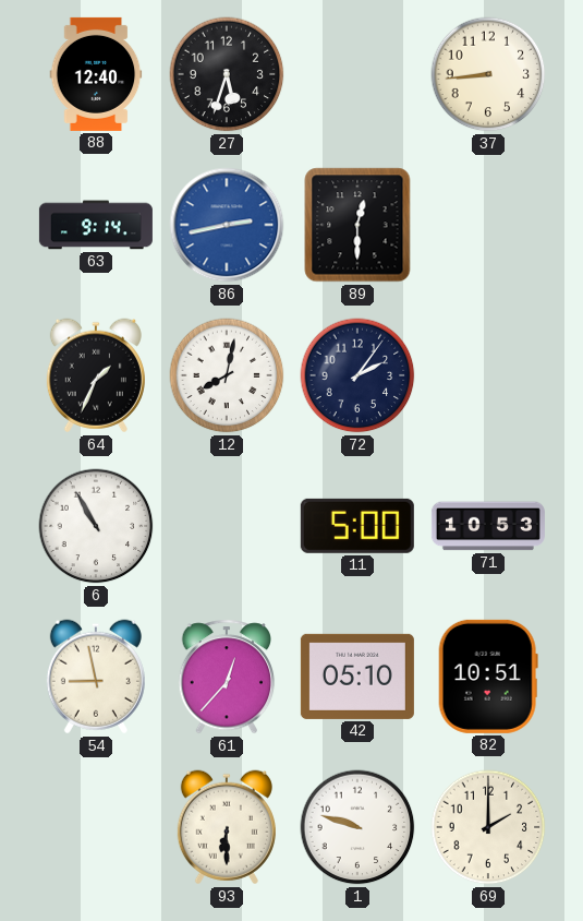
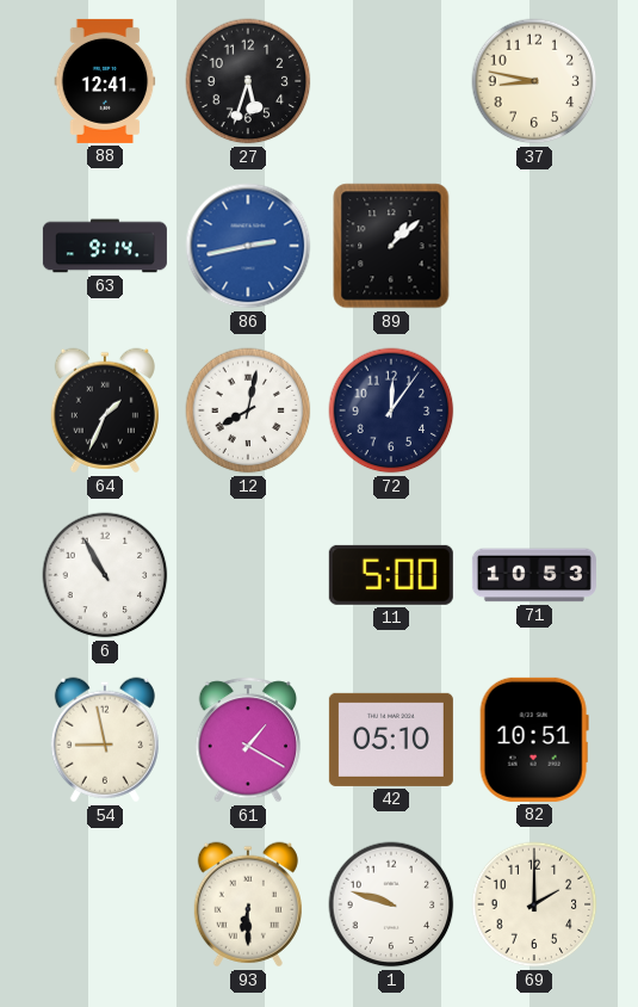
88: 12:40 -> 12:41
37: 8:44 -> 8:47
89: 12:30 -> 1:08
72: 2:06 -> 12:06
61: 12:37 -> 1:20
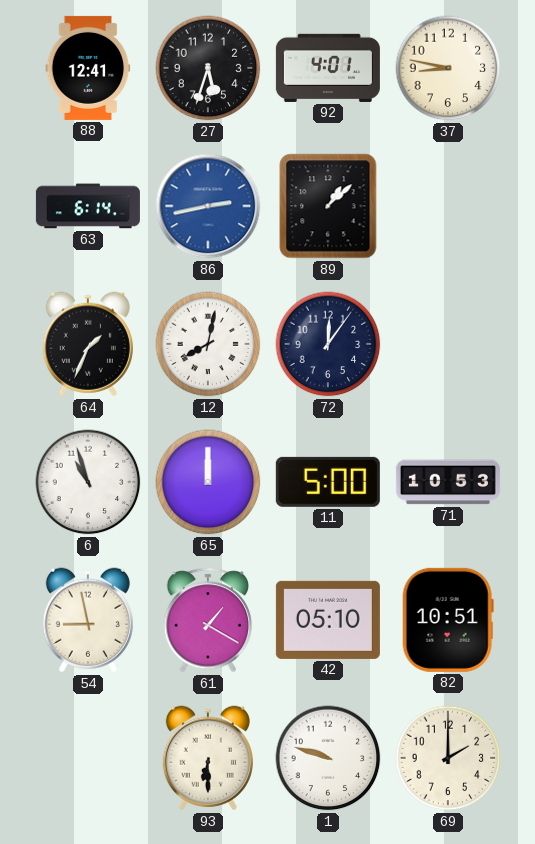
92: none -> 4:01
63: 9:14 -> 6:14
6: 10:55 -> 10:57
65: none -> 12:00
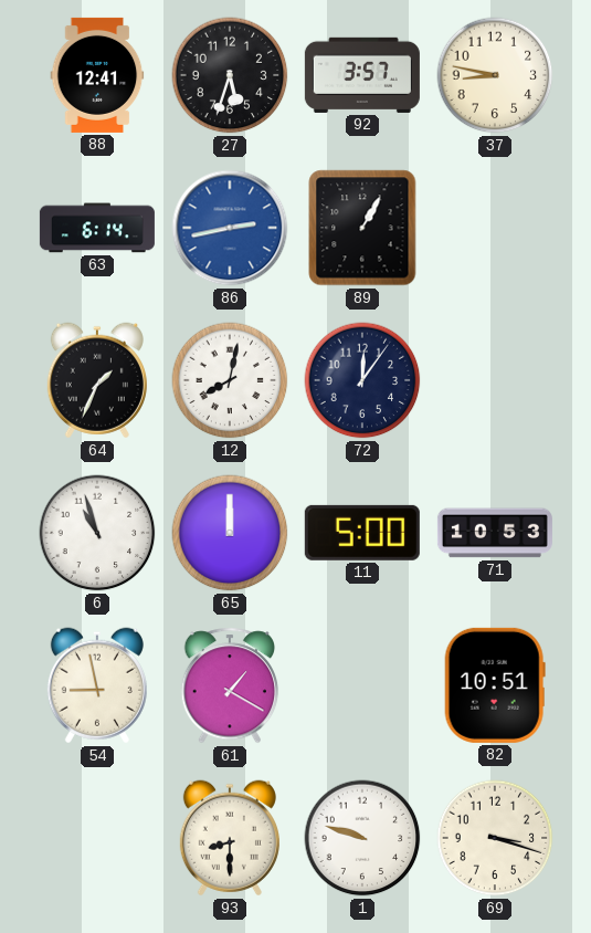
92: 4:01 -> 3:57
89: 1:08 -> 1:05
42: 05:10 -> none
93: 6:30 -> 8:30
69: 2:00 -> 3:18
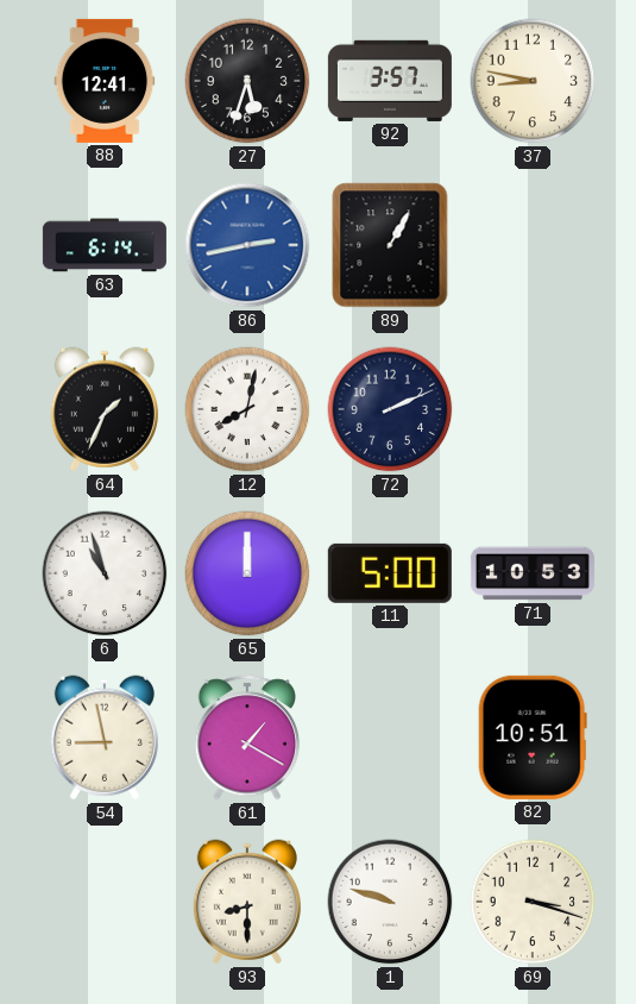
72: 12:06 -> 2:11
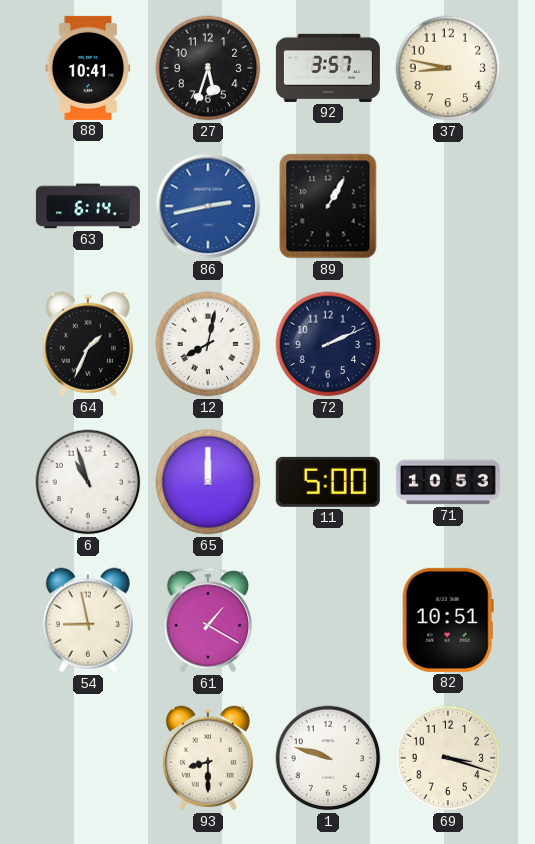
88: 12:41 -> 10:41
